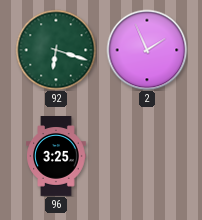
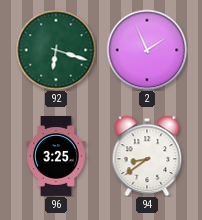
94: none -> 8:39
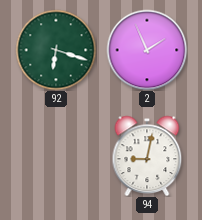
96: 3:25 -> none
94: 8:39 -> 9:02
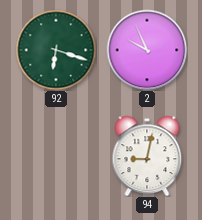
2: 1:56 -> 9:56
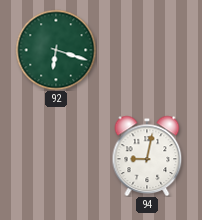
2: 9:56 -> none
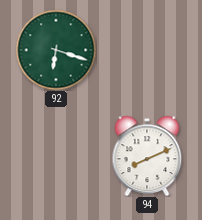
94: 9:02 -> 8:11
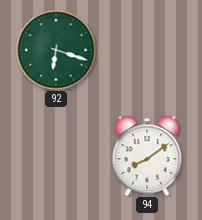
94: 8:11 -> 8:09
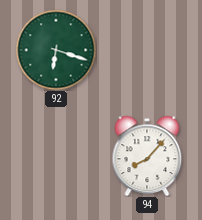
94: 8:09 -> 8:07
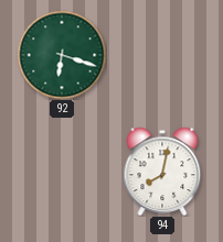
94: 8:07 -> 8:02
